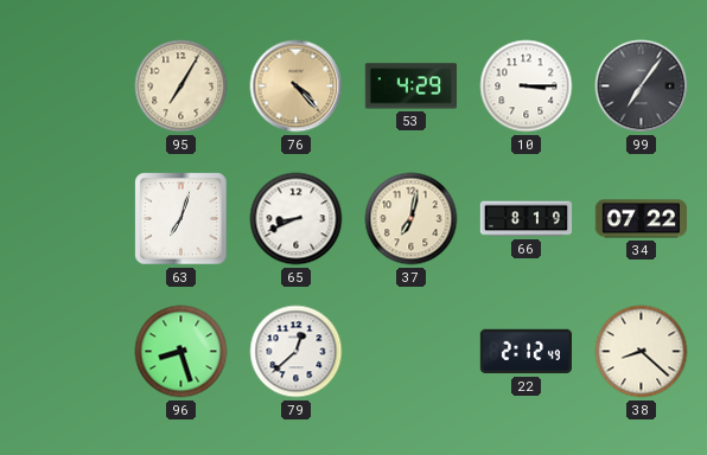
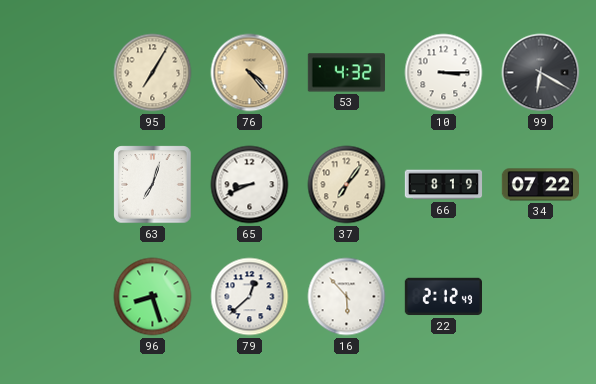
53: 4:29 -> 4:32
99: 7:06 -> 6:20
37: 7:02 -> 7:06
16: none -> 5:53
38: 8:22 -> none
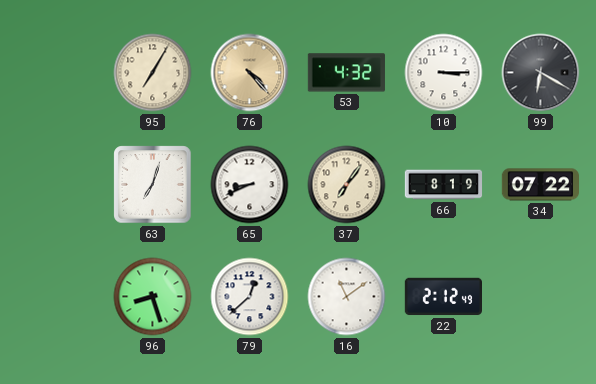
16: 5:53 -> 11:09
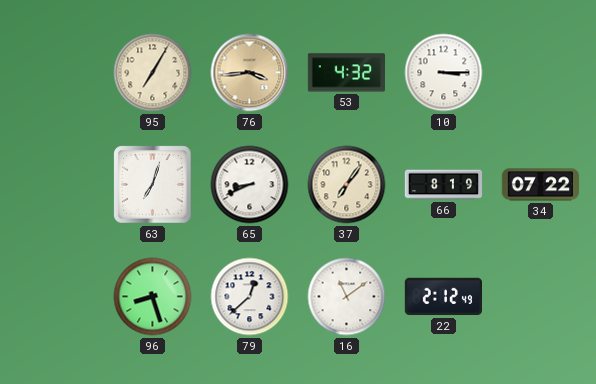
76: 4:23 -> 3:44
99: 6:20 -> none
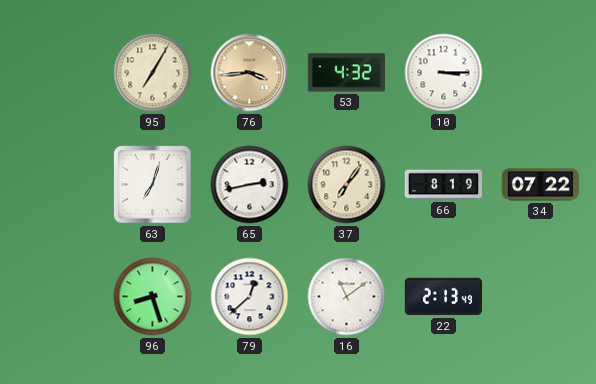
65: 8:41 -> 2:43
22: 2:12 -> 2:13
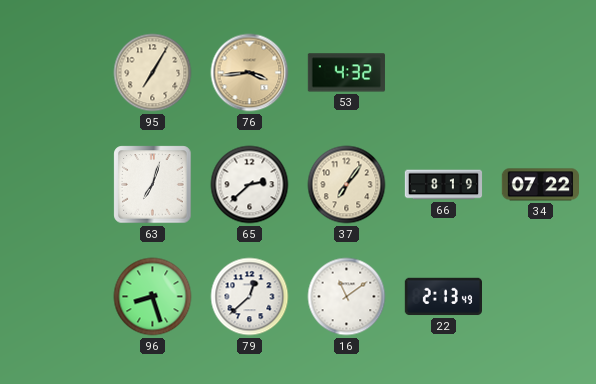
10: 3:15 -> none
65: 2:43 -> 2:38
